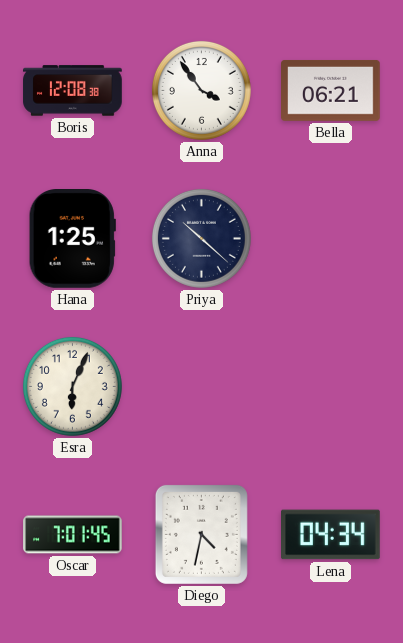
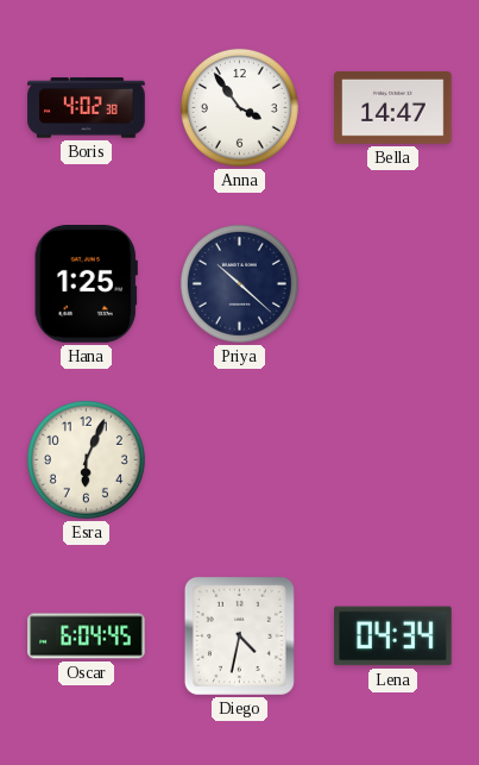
Boris: 12:08 -> 4:02
Bella: 06:21 -> 14:47
Oscar: 7:01 -> 6:04
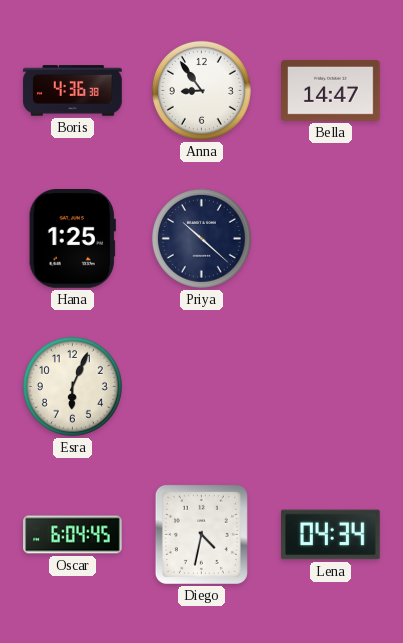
Boris: 4:02 -> 4:36
Anna: 3:54 -> 8:54
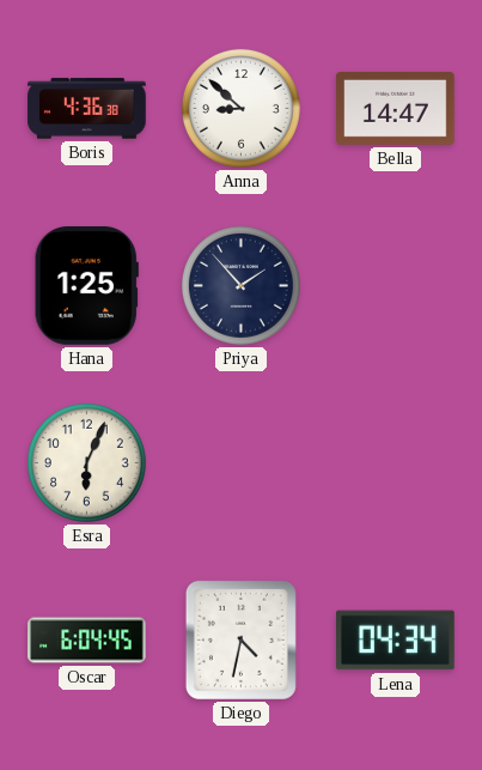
Anna: 8:54 -> 8:52
Priya: 10:22 -> 1:53
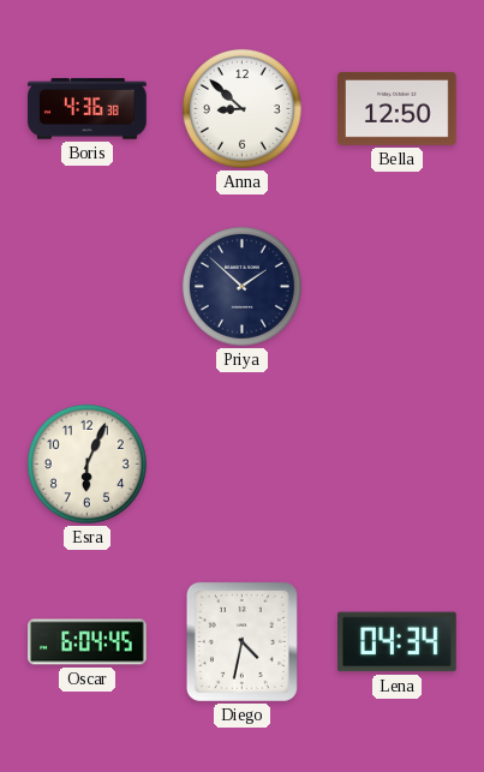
Bella: 14:47 -> 12:50
Hana: 1:25 -> none
Priya: 1:53 -> 1:52
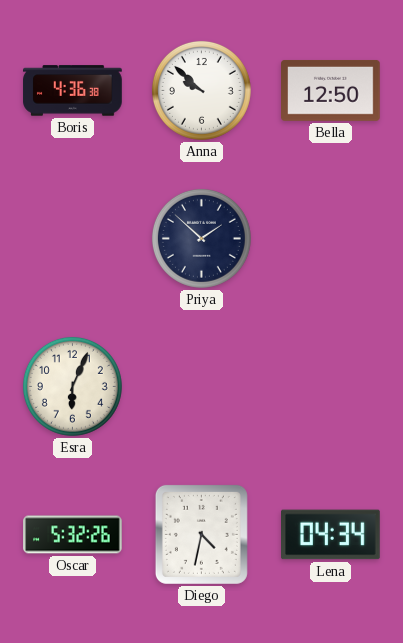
Anna: 8:52 -> 9:52
Oscar: 6:04 -> 5:32
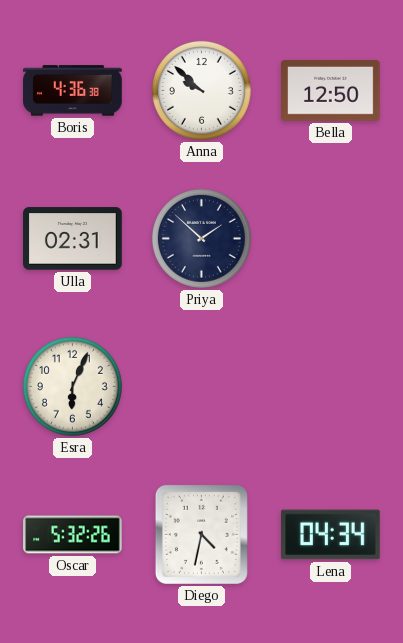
Ulla: none -> 02:31
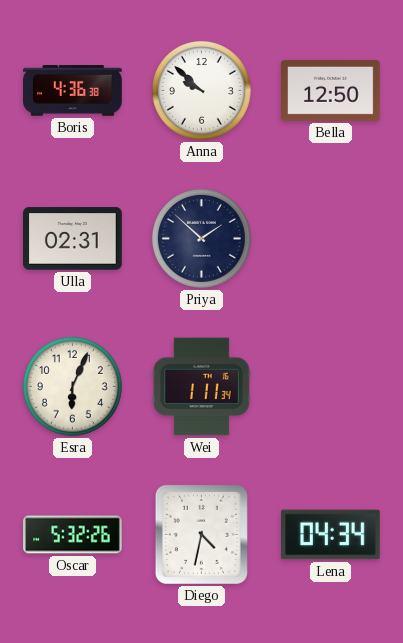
Wei: none -> 1:11
